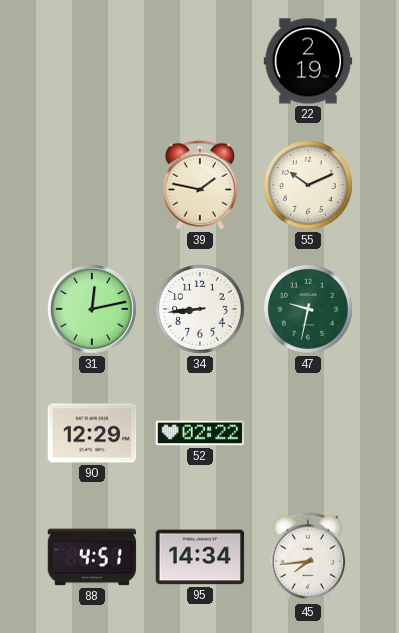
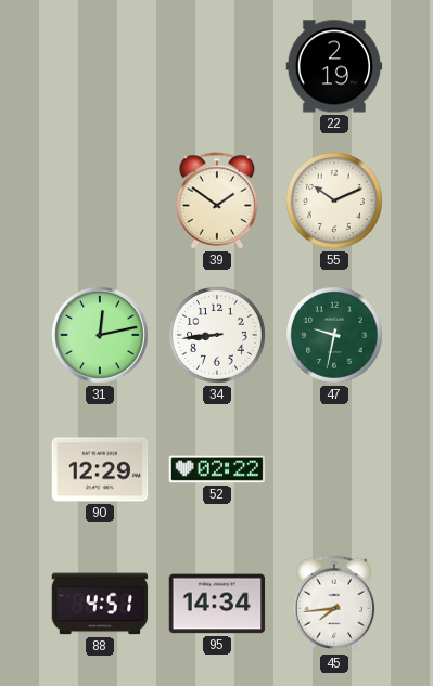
39: 1:47 -> 1:51
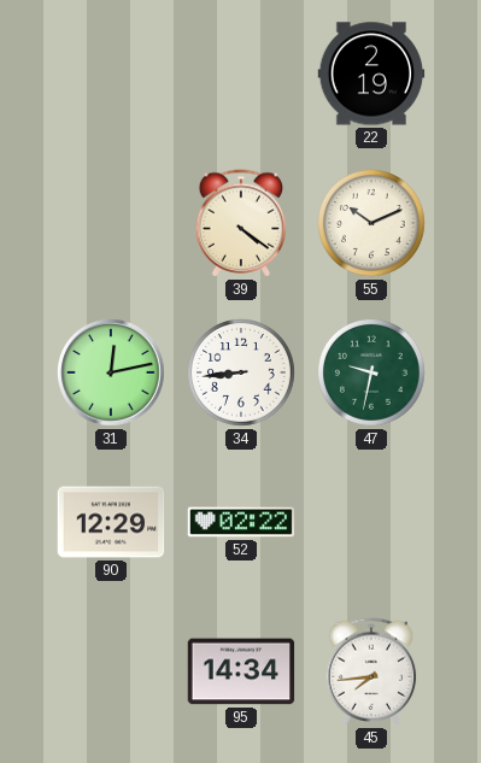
39: 1:51 -> 4:21
88: 4:51 -> none
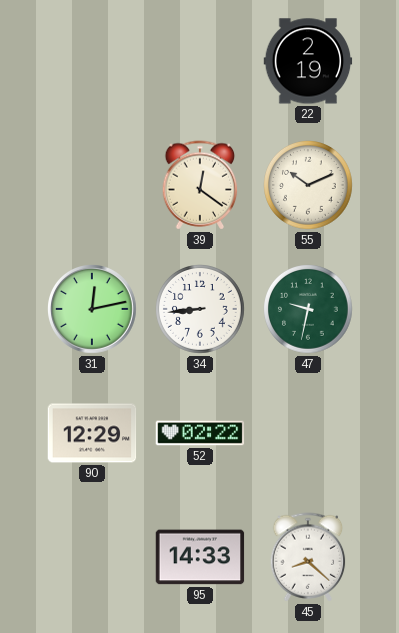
39: 4:21 -> 12:21
95: 14:34 -> 14:33
45: 7:44 -> 8:22
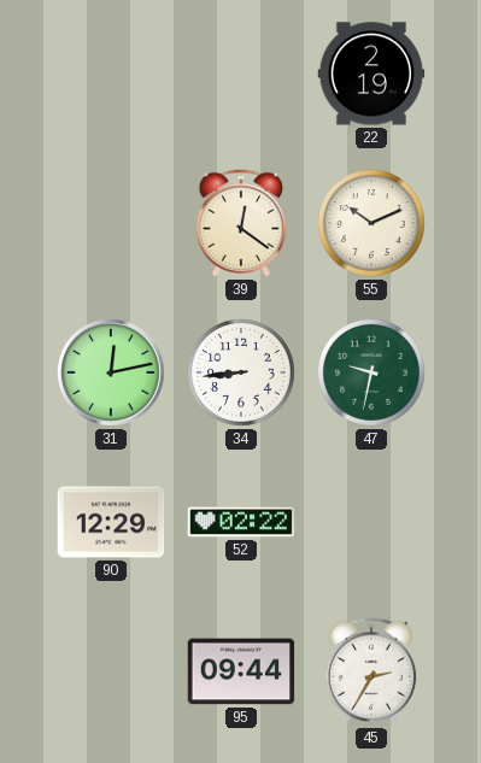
95: 14:33 -> 09:44
45: 8:22 -> 2:35
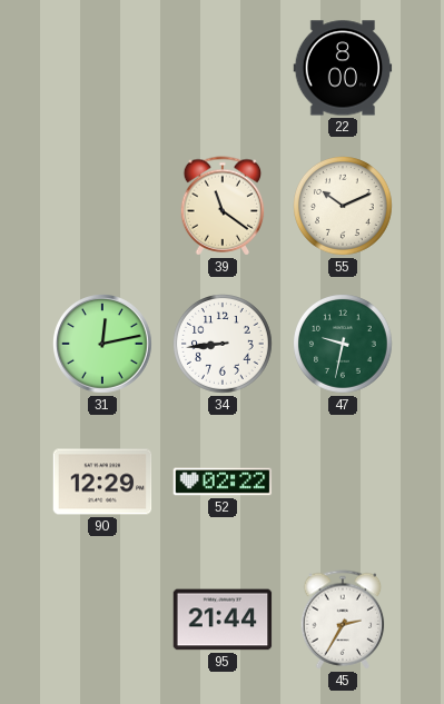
22: 2:19 -> 8:00
39: 12:21 -> 11:21
95: 09:44 -> 21:44
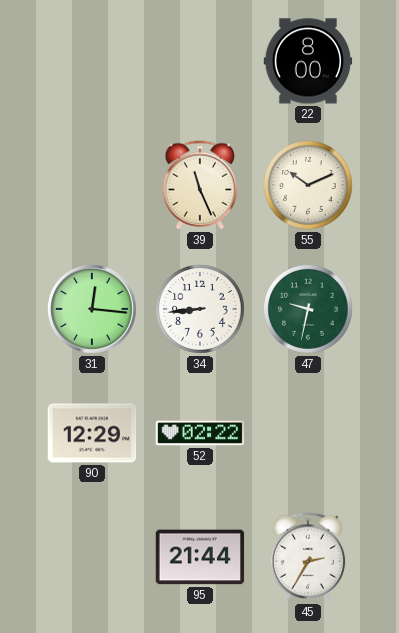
39: 11:21 -> 11:26
31: 12:13 -> 12:16
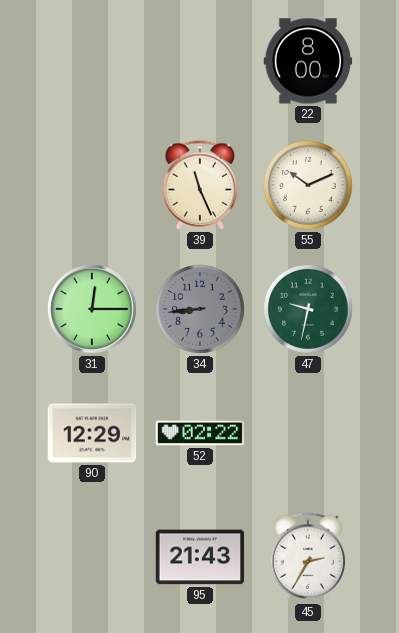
31: 12:16 -> 12:15
34 dial: white -> grey
95: 21:44 -> 21:43
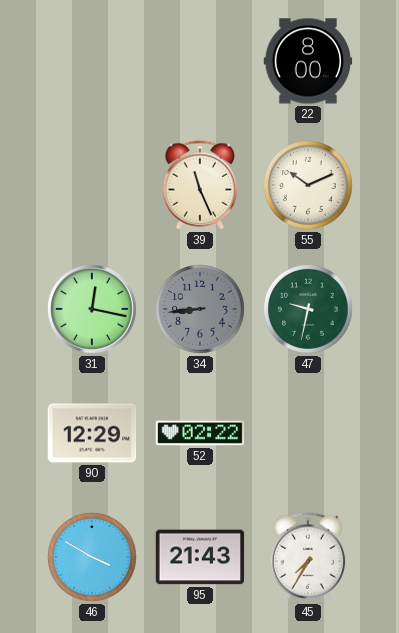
31: 12:15 -> 12:17
46: none -> 3:50
45: 2:35 -> 7:35
